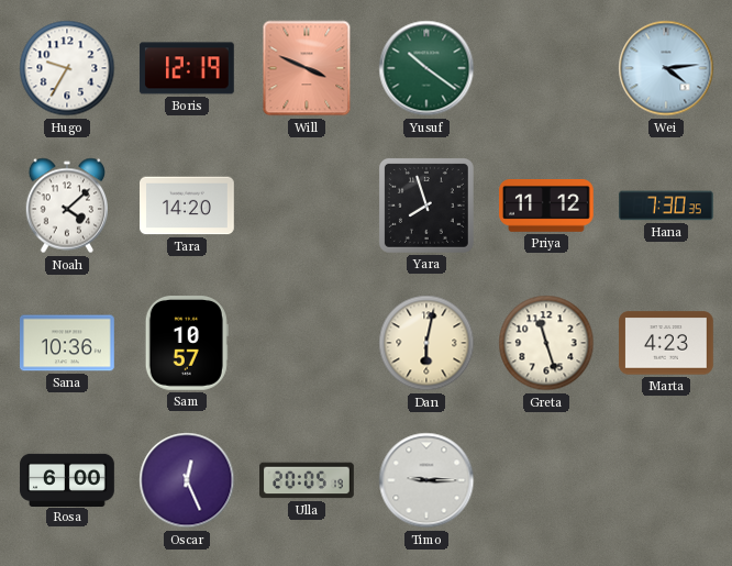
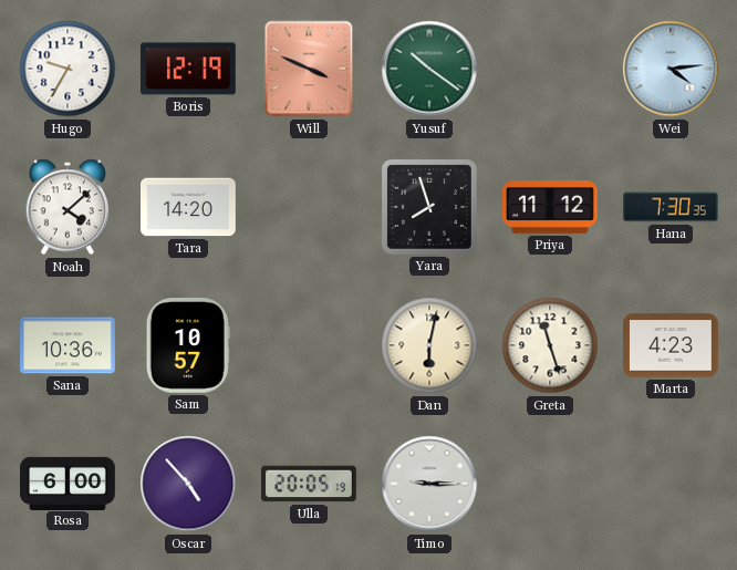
Oscar: 12:26 -> 4:53
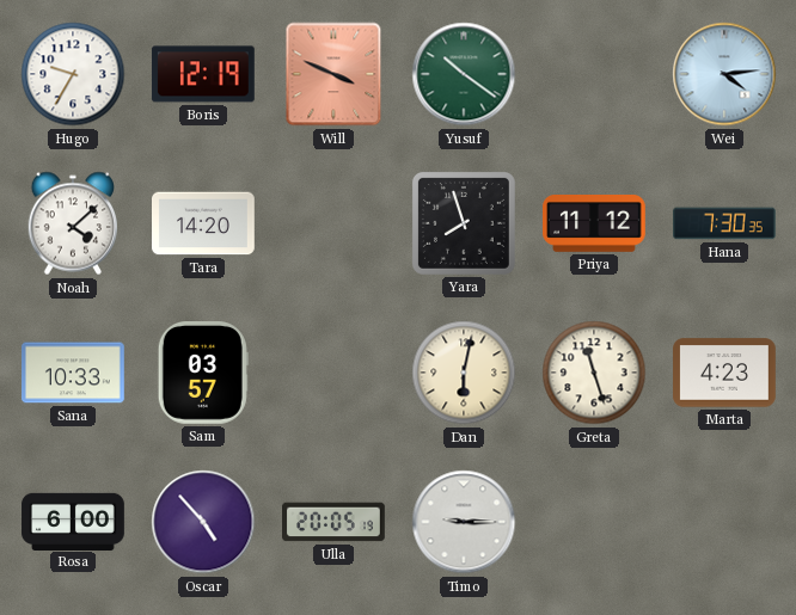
Sana: 10:36 -> 10:33
Sam: 10:57 -> 03:57
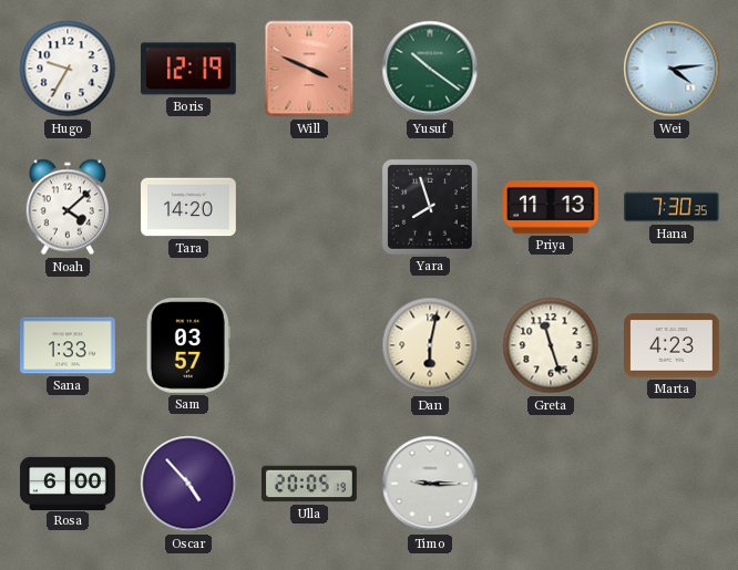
Priya: 11:12 -> 11:13
Sana: 10:33 -> 1:33
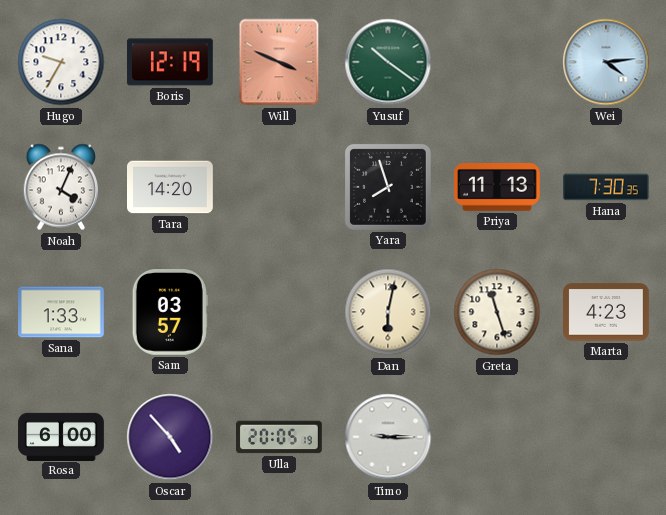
Noah: 4:08 -> 4:04
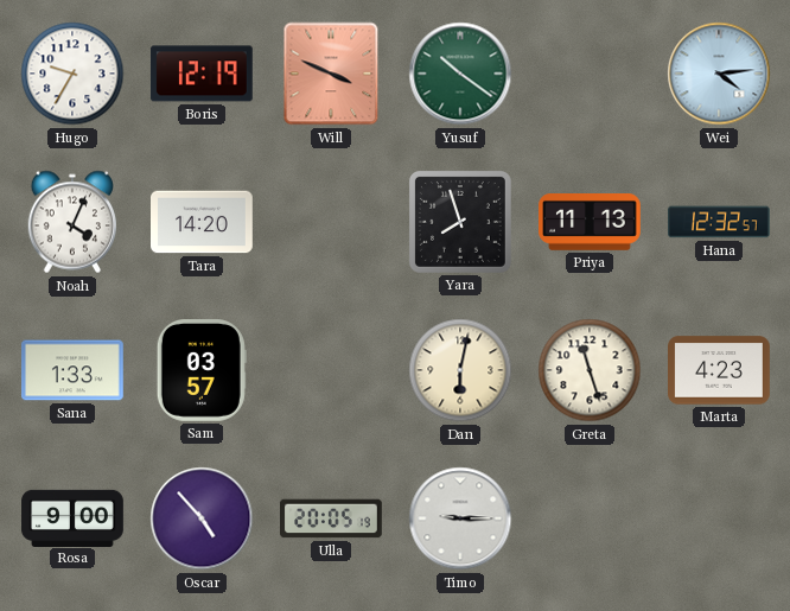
Hana: 7:30 -> 12:32
Rosa: 6:00 -> 9:00
